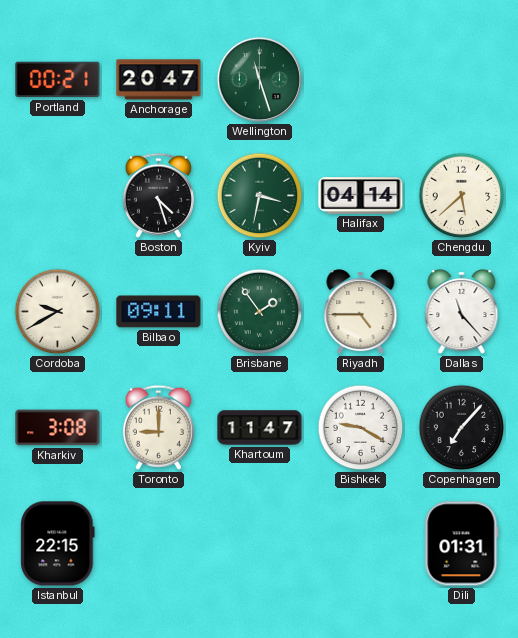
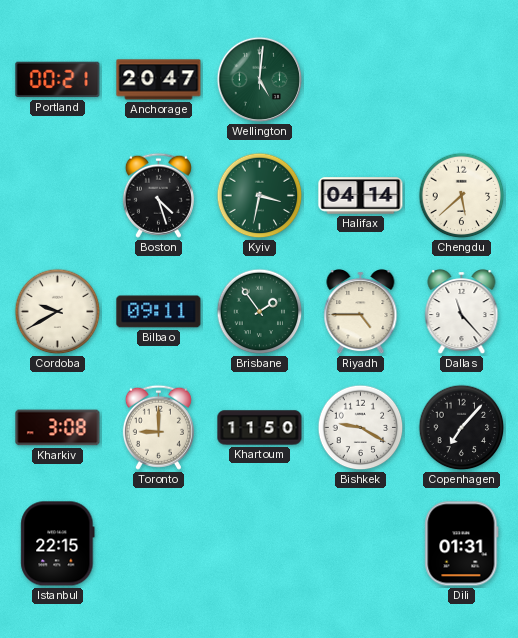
Wellington: 11:27 -> 5:01
Khartoum: 11:47 -> 11:50
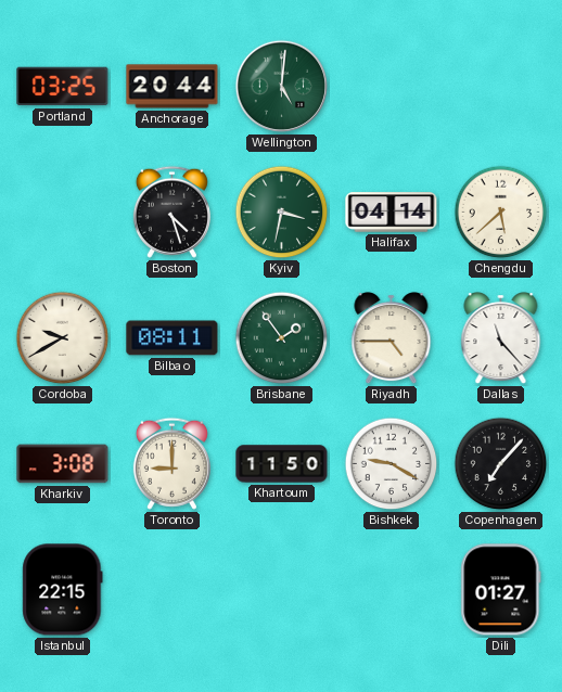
Portland: 00:21 -> 03:25
Anchorage: 20:47 -> 20:44
Bilbao: 09:11 -> 08:11
Dili: 01:31 -> 01:27
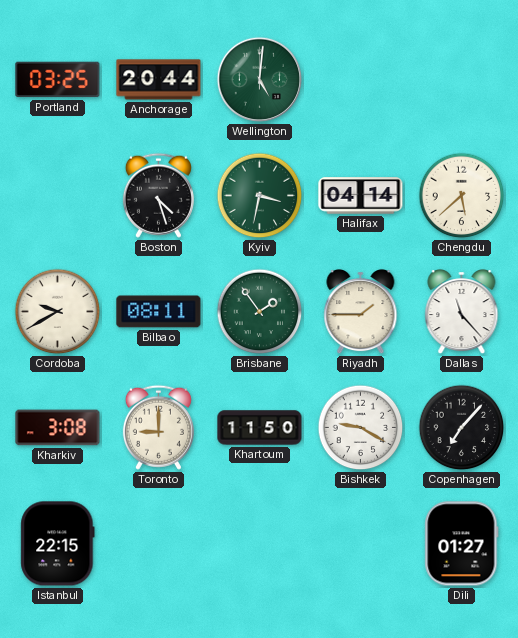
Riyadh: 4:45 -> 1:45
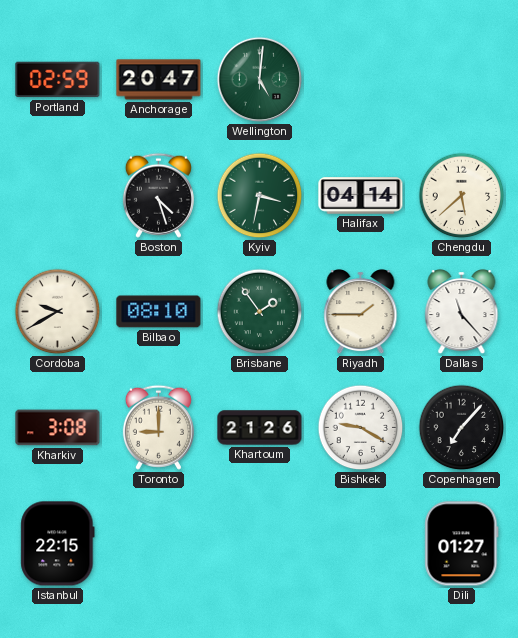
Portland: 03:25 -> 02:59
Anchorage: 20:44 -> 20:47
Bilbao: 08:11 -> 08:10
Khartoum: 11:50 -> 21:26
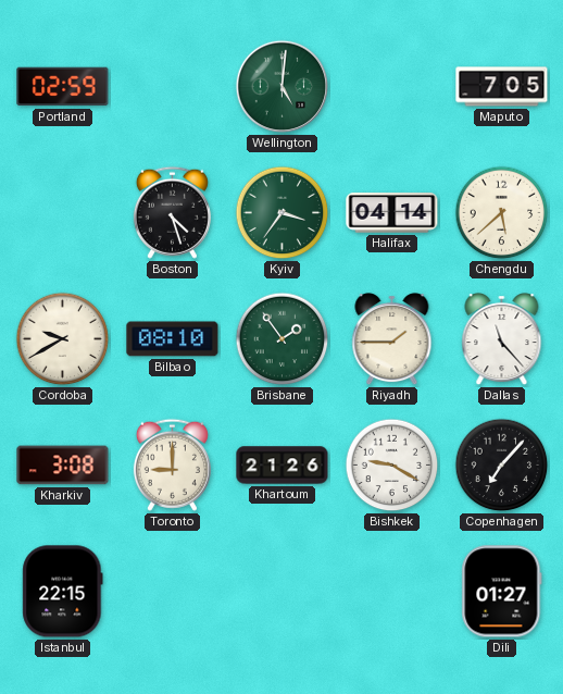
Anchorage: 20:47 -> none
Maputo: none -> 7:05
Kyiv: 3:32 -> 3:36
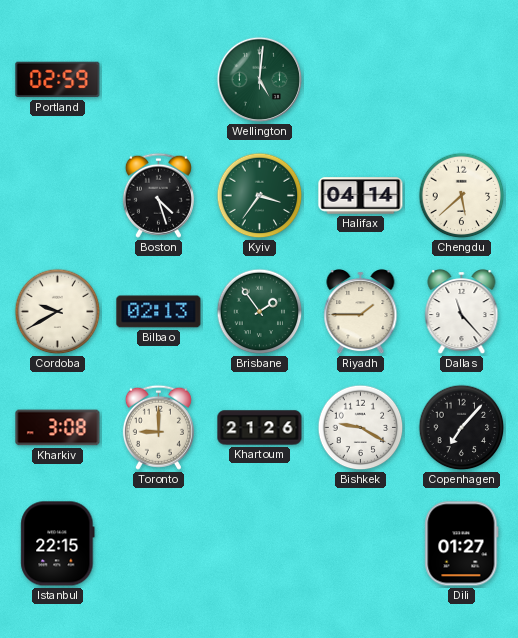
Maputo: 7:05 -> none
Bilbao: 08:10 -> 02:13
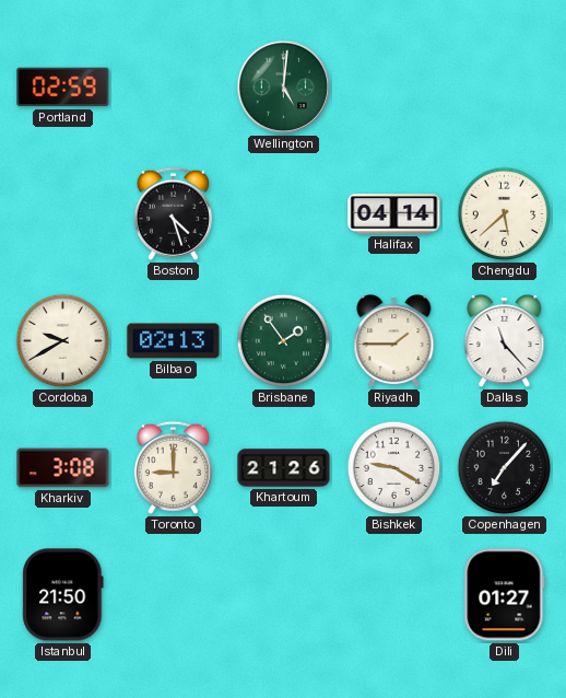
Kyiv: 3:36 -> none
Istanbul: 22:15 -> 21:50
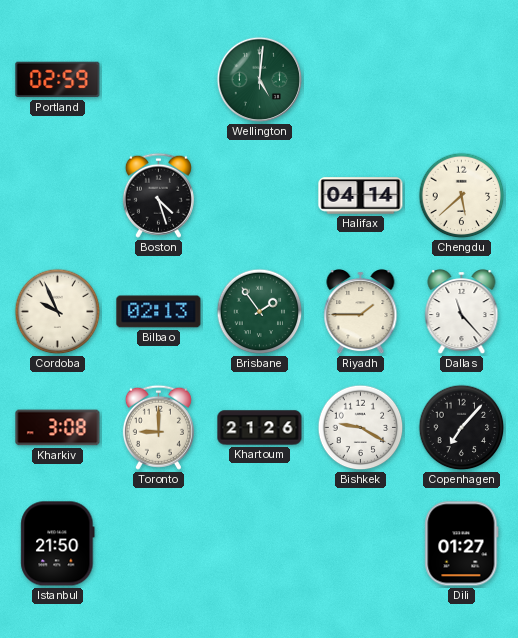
Cordoba: 9:40 -> 9:56
